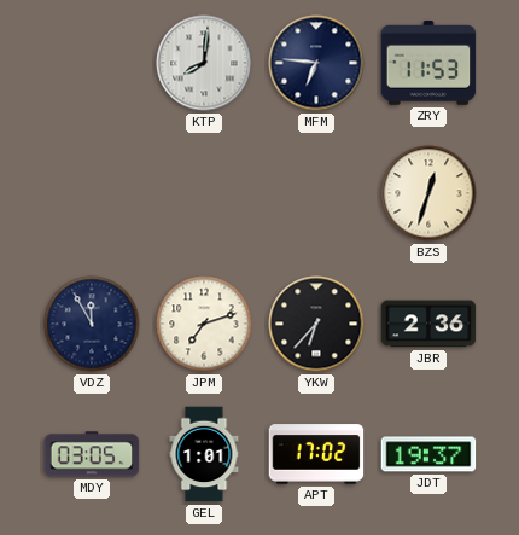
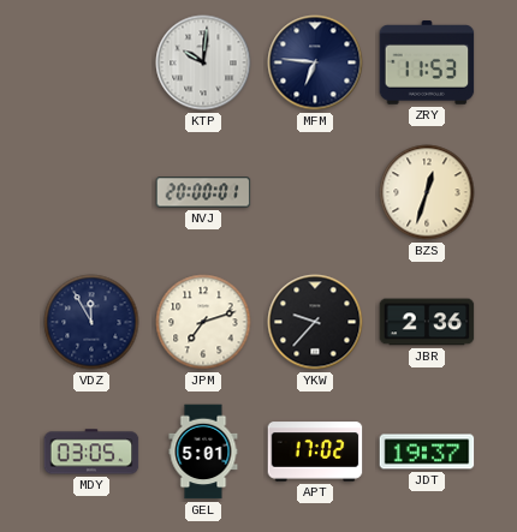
KTP: 8:01 -> 10:01
NVJ: none -> 20:00
YKW: 6:37 -> 9:37
GEL: 1:01 -> 5:01
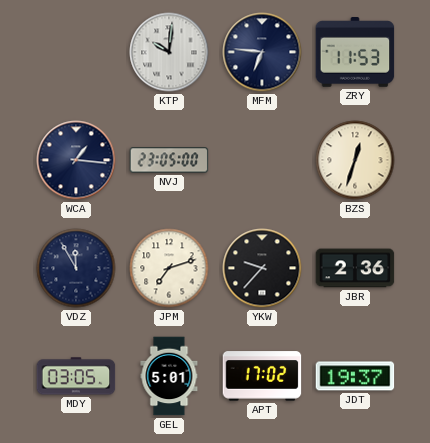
WCA: none -> 1:16
NVJ: 20:00 -> 23:05
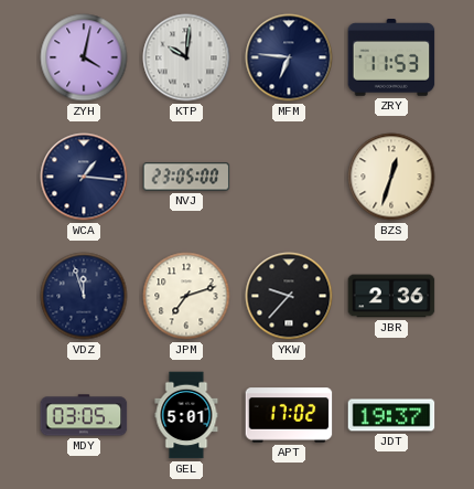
ZYH: none -> 4:02
VDZ: 11:55 -> 11:57
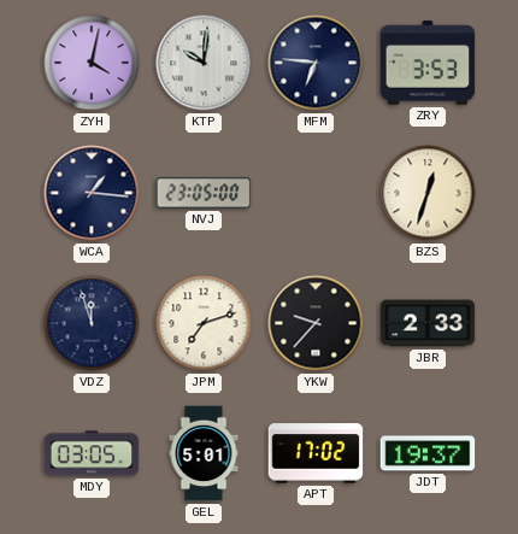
ZRY: 11:53 -> 3:53
JBR: 2:36 -> 2:33
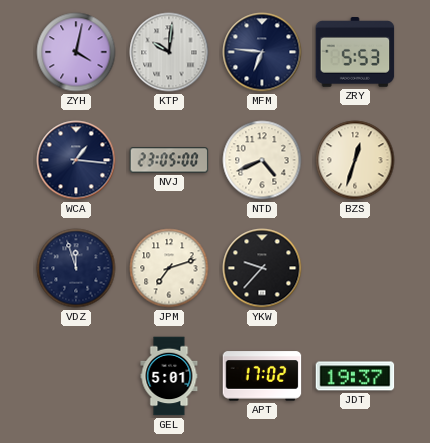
ZRY: 3:53 -> 5:53
NTD: none -> 4:41
JBR: 2:33 -> none
MDY: 03:05 -> none
